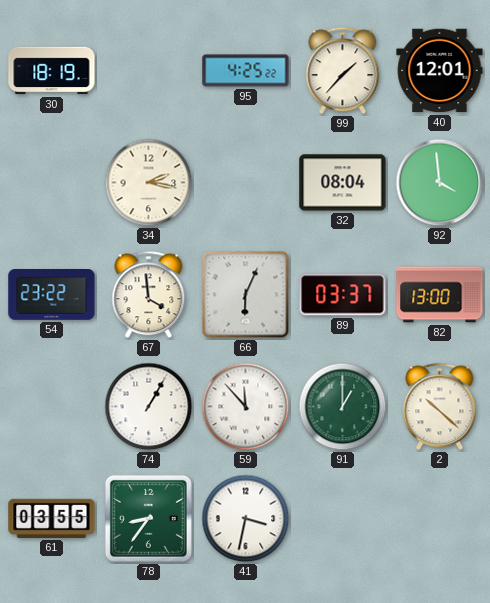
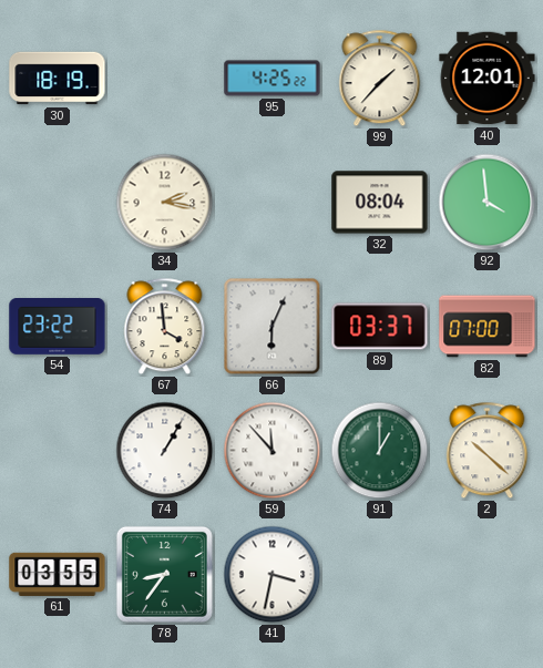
82: 13:00 -> 07:00
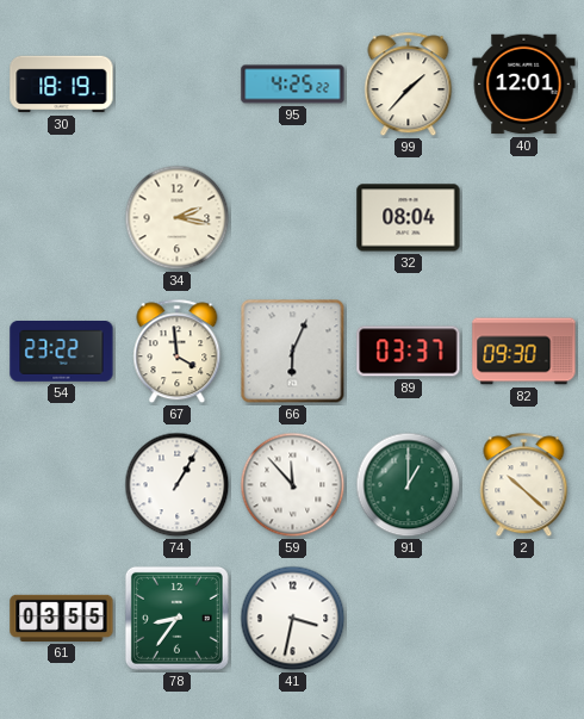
92: 3:59 -> none
82: 07:00 -> 09:30
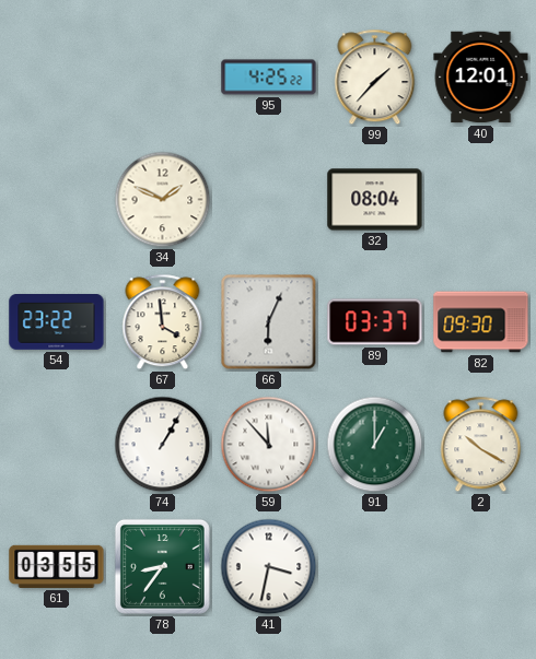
30: 18:19 -> none
34: 2:17 -> 1:49
2: 10:22 -> 10:20
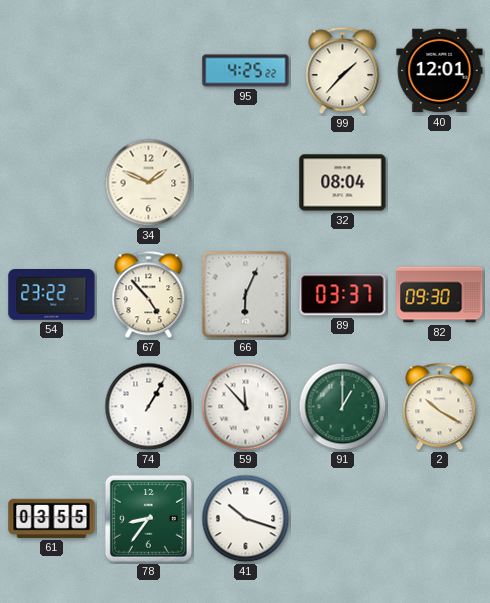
67: 3:59 -> 4:53
41: 3:32 -> 10:18
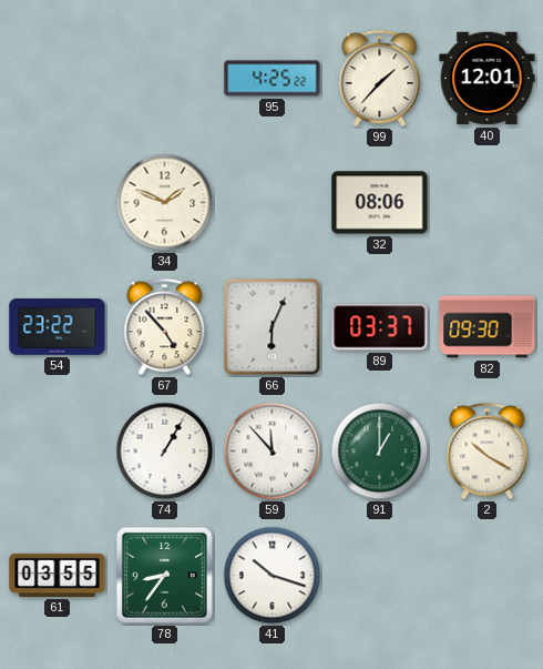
32: 08:04 -> 08:06
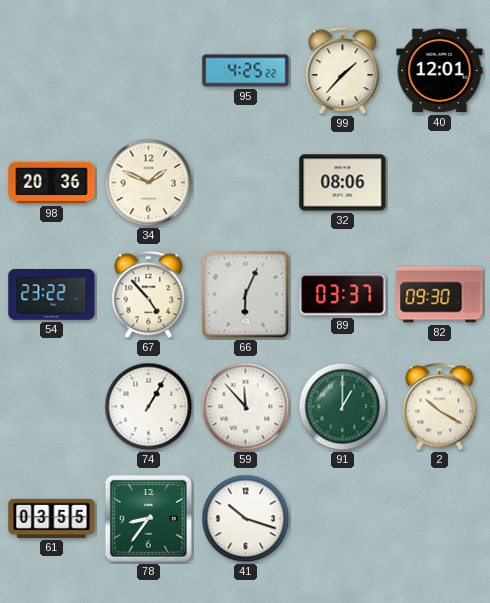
98: none -> 20:36
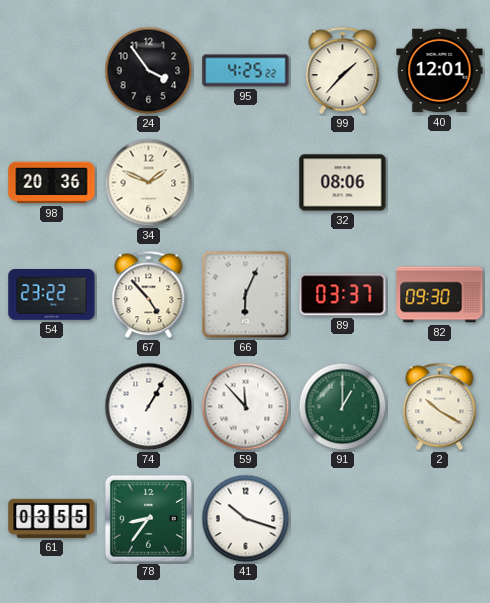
24: none -> 3:54
